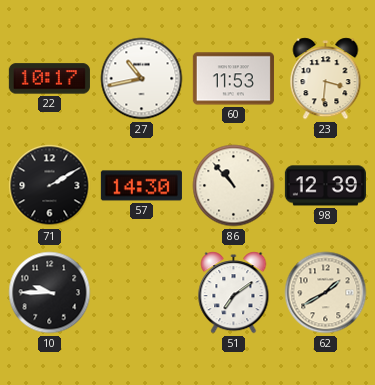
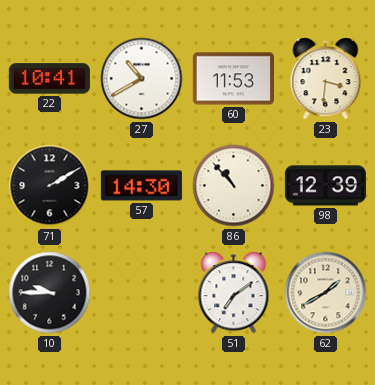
22: 10:17 -> 10:41
27: 10:43 -> 10:40
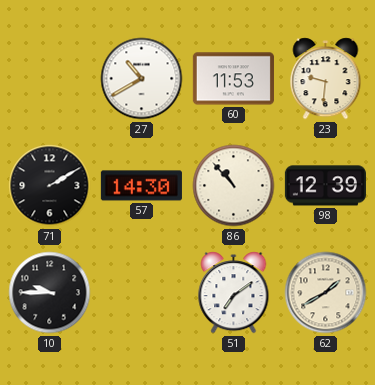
22: 10:41 -> none
23: 3:31 -> 9:31
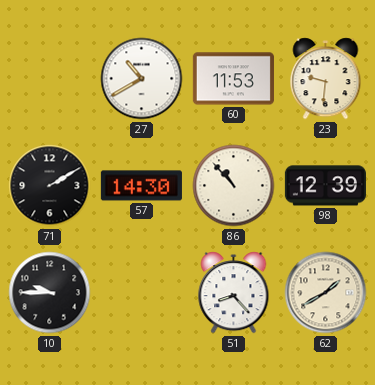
51: 7:09 -> 8:23
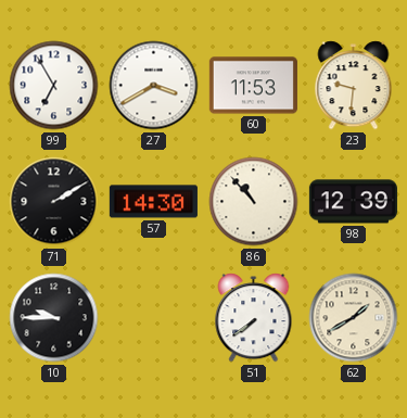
99: none -> 6:55
27: 10:40 -> 3:40
51: 8:23 -> 7:39
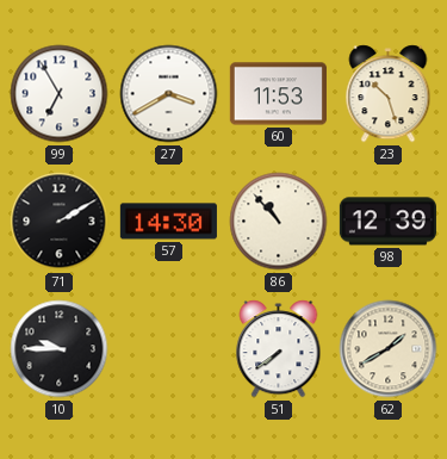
23: 9:31 -> 10:27
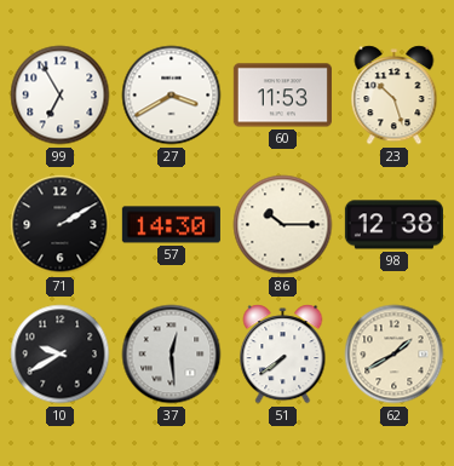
86: 10:53 -> 10:15
98: 12:39 -> 12:38
10: 9:45 -> 9:40
37: none -> 12:29
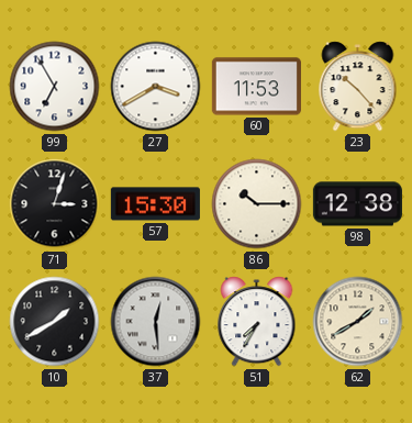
23: 10:27 -> 10:23
71: 2:10 -> 3:03
57: 14:30 -> 15:30
10: 9:40 -> 1:40
51: 7:39 -> 7:35
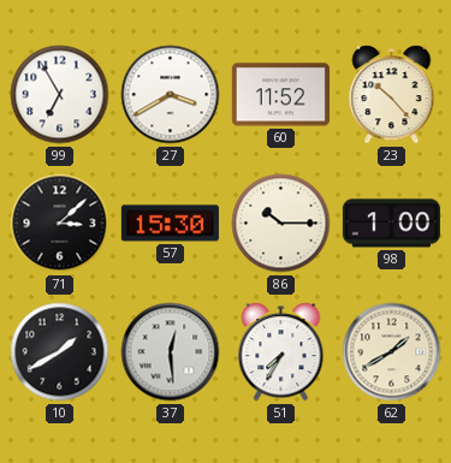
60: 11:53 -> 11:52
71: 3:03 -> 3:08
98: 12:38 -> 1:00
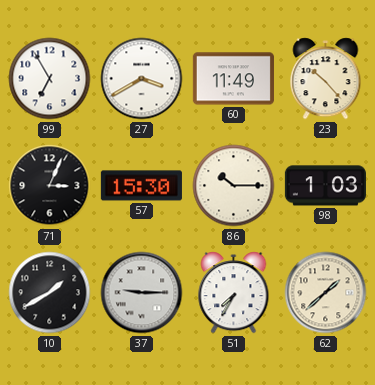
60: 11:52 -> 11:49
71: 3:08 -> 3:04
98: 1:00 -> 1:03
37: 12:29 -> 9:15
62: 1:40 -> 1:38
